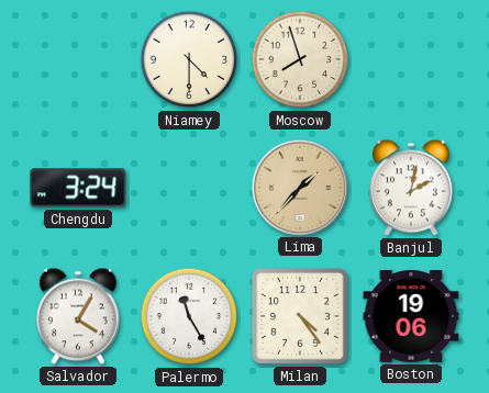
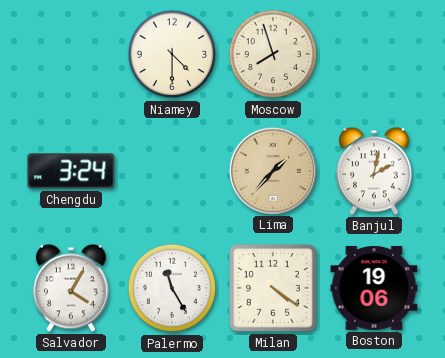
Milan: 4:24 -> 4:21
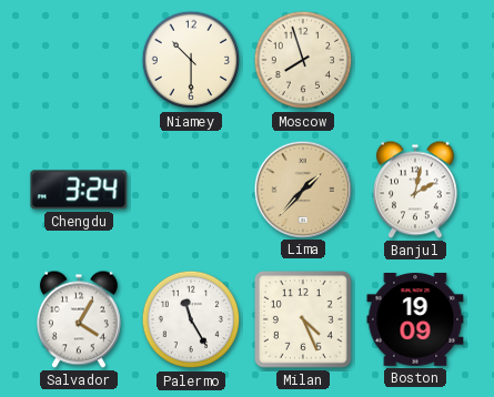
Niamey: 4:30 -> 10:30
Milan: 4:21 -> 4:26
Boston: 19:06 -> 19:09
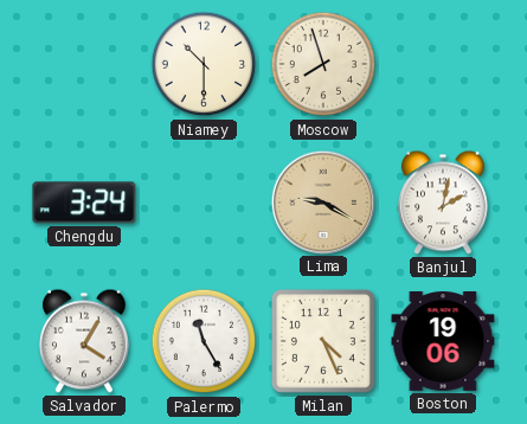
Lima: 1:37 -> 9:20
Boston: 19:09 -> 19:06
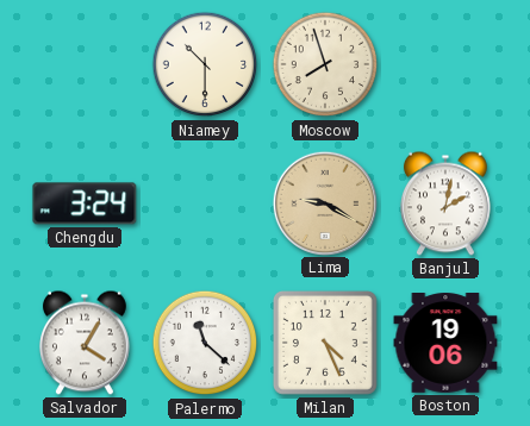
Palermo: 11:25 -> 11:22
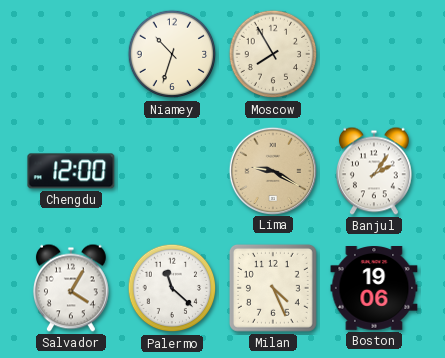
Niamey: 10:30 -> 10:33
Moscow: 7:57 -> 7:55
Chengdu: 3:24 -> 12:00
Banjul: 2:02 -> 2:06
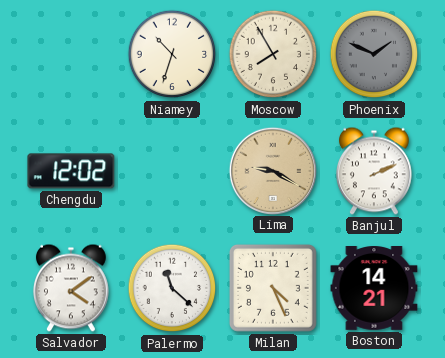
Phoenix: none -> 1:49
Chengdu: 12:00 -> 12:02
Banjul: 2:06 -> 2:11
Salvador: 4:05 -> 4:09
Boston: 19:06 -> 14:21
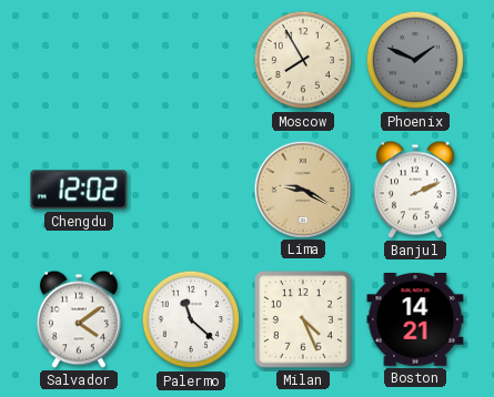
Niamey: 10:33 -> none
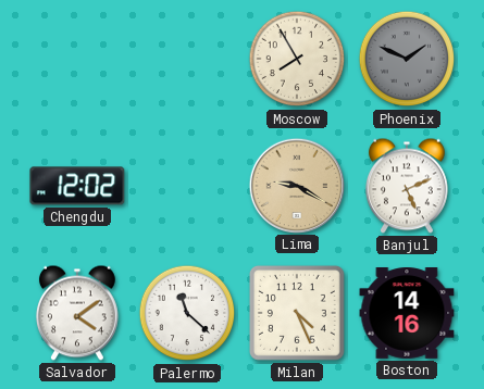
Banjul: 2:11 -> 5:11
Boston: 14:21 -> 14:16
